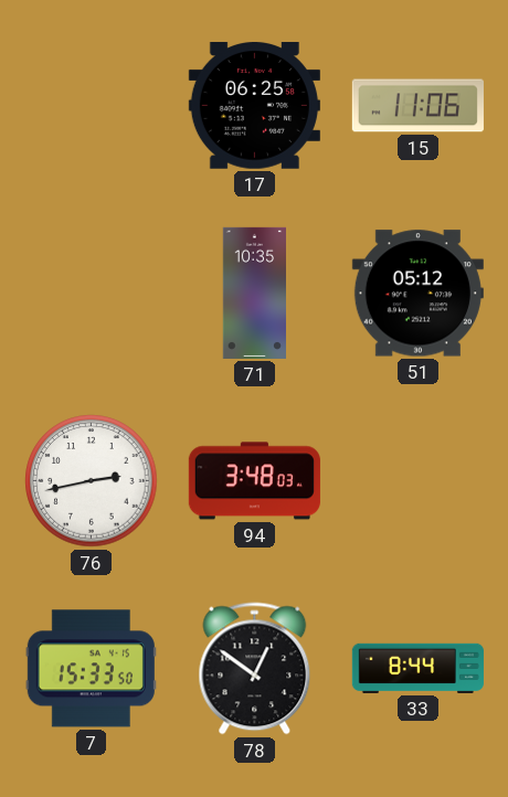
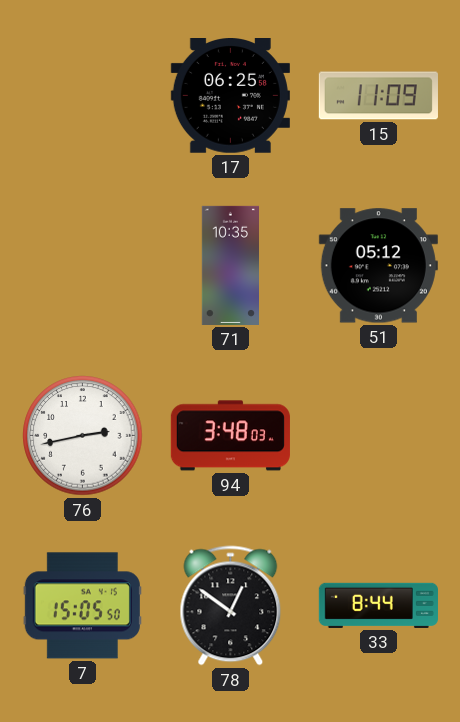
15: 11:06 -> 11:09
7: 15:33 -> 15:05
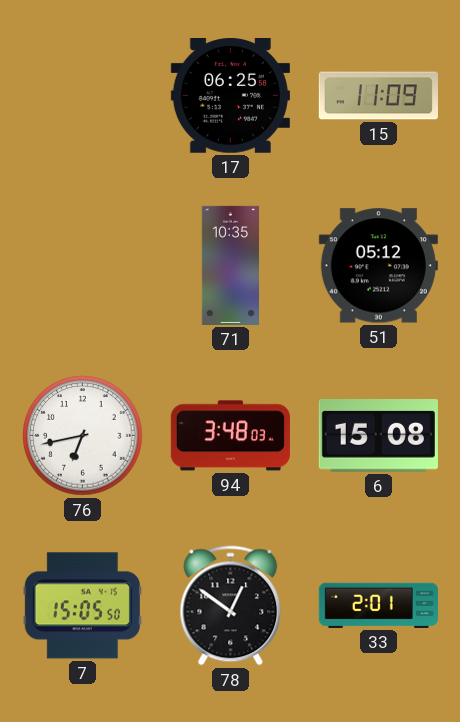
76: 2:43 -> 6:43
6: none -> 15:08
33: 8:44 -> 2:01
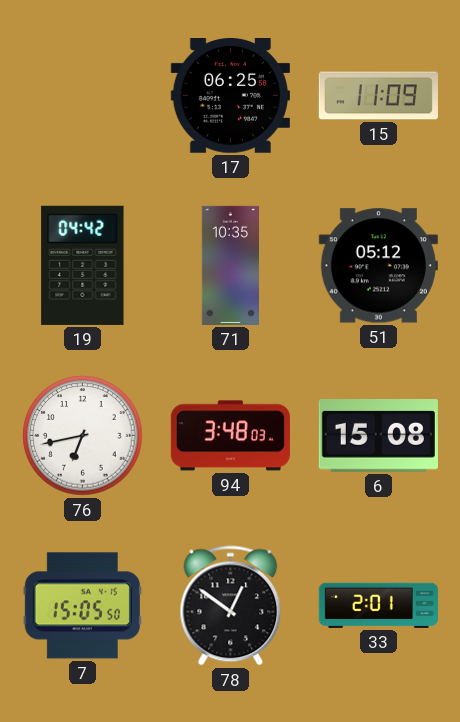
19: none -> 04:42
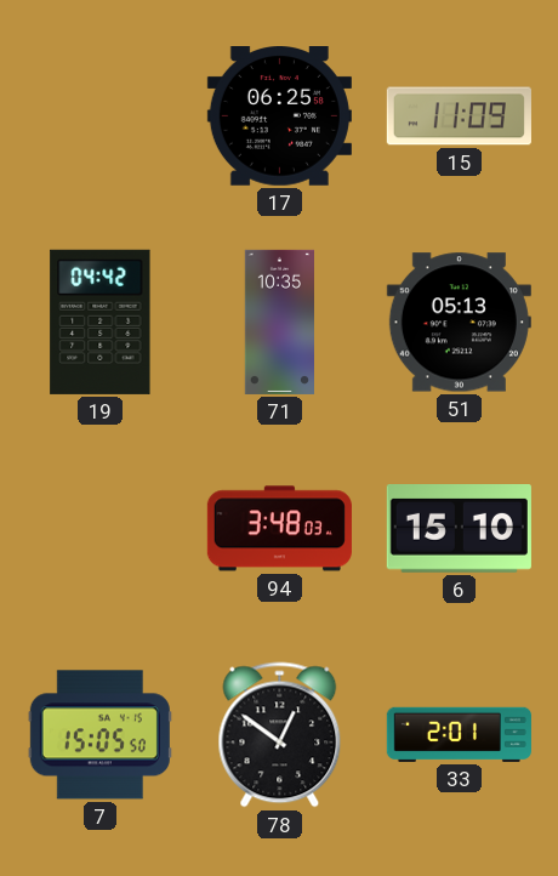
51: 05:12 -> 05:13
76: 6:43 -> none
6: 15:08 -> 15:10
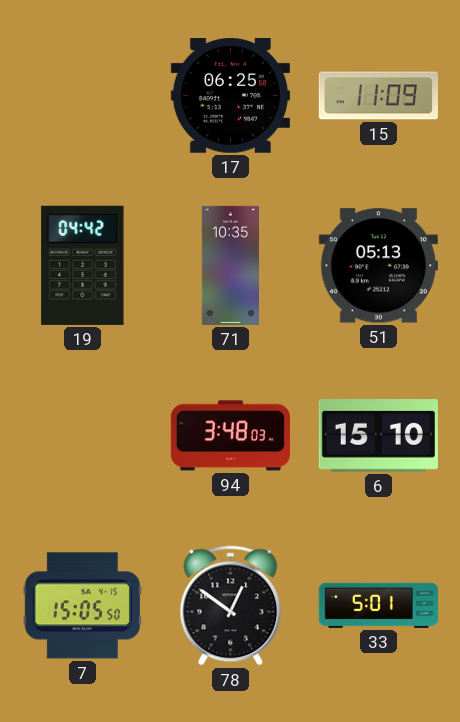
33: 2:01 -> 5:01
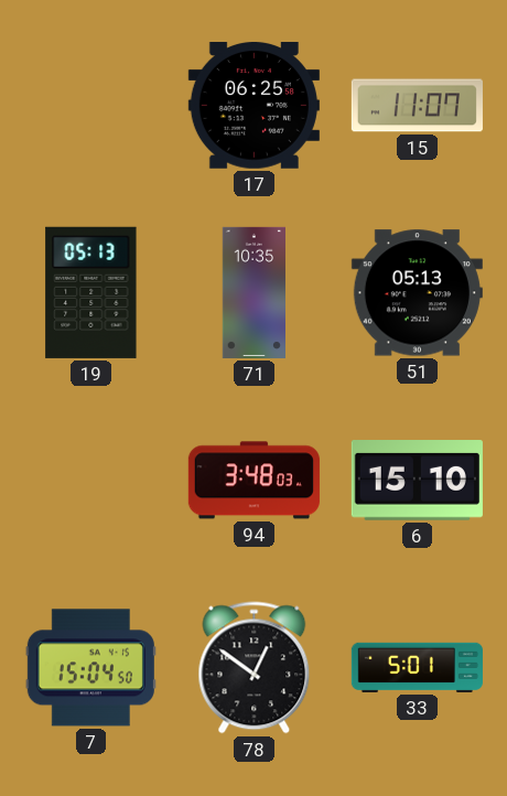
15: 11:09 -> 11:07
19: 04:42 -> 05:13
7: 15:05 -> 15:04
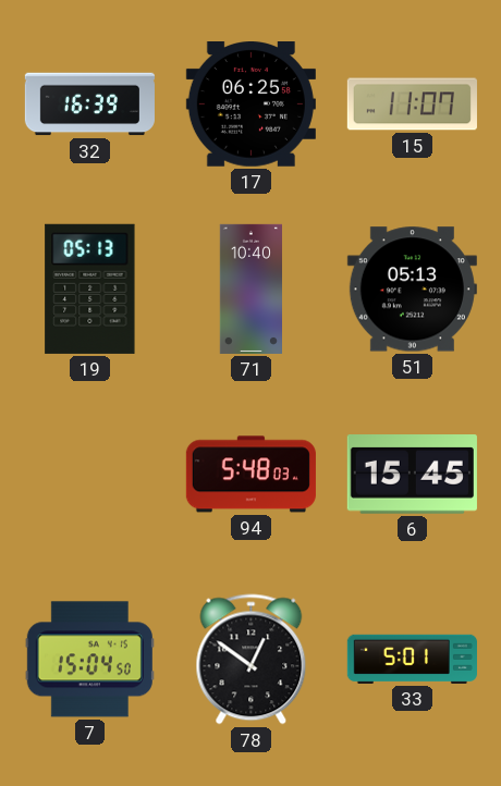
32: none -> 16:39
71: 10:35 -> 10:40
94: 3:48 -> 5:48
6: 15:10 -> 15:45
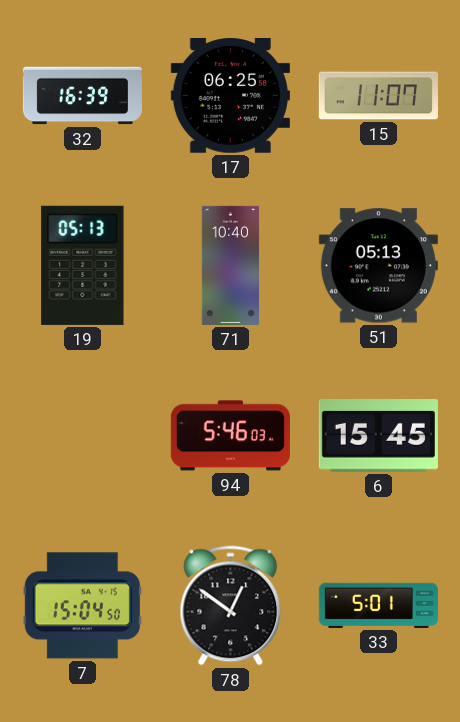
94: 5:48 -> 5:46
